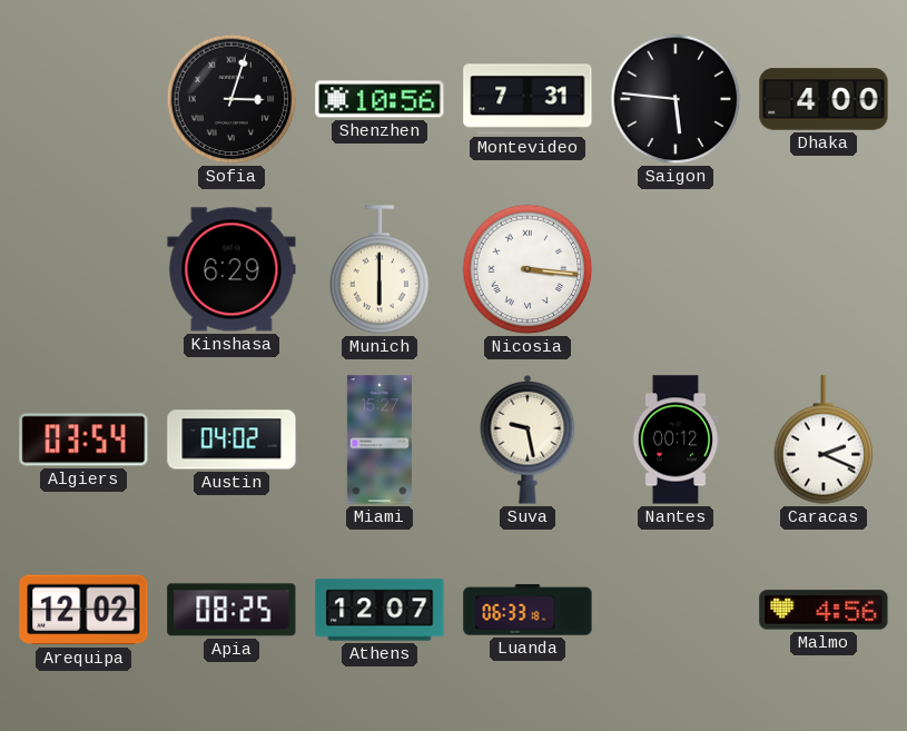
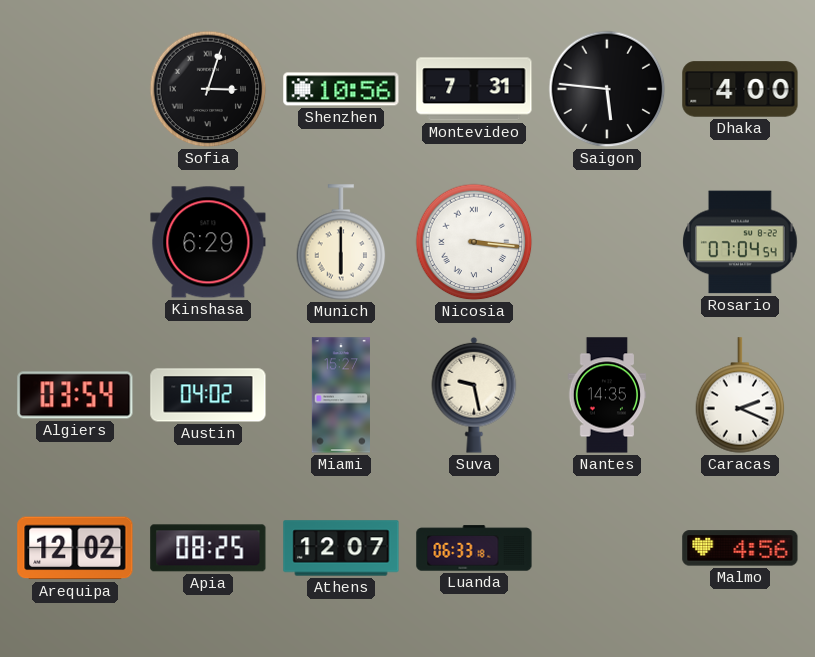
Rosario: none -> 07:04
Nantes: 00:12 -> 14:35
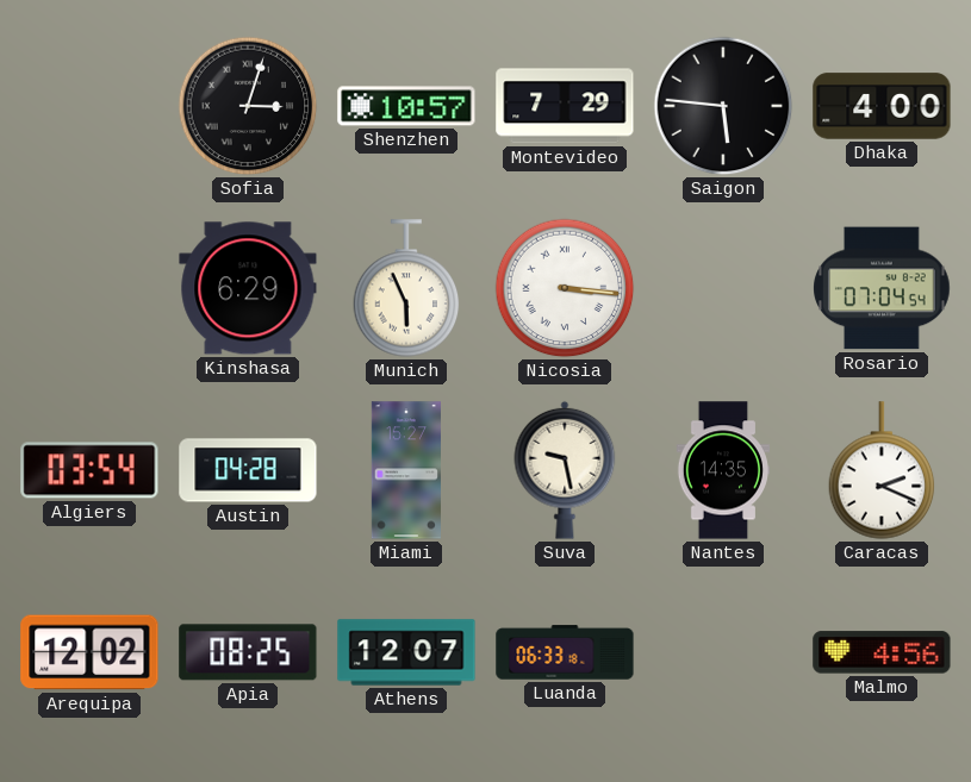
Shenzhen: 10:56 -> 10:57
Montevideo: 7:31 -> 7:29
Munich: 6:00 -> 5:56
Austin: 04:02 -> 04:28
